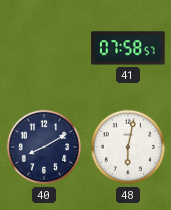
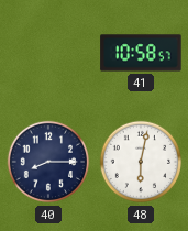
41: 07:58 -> 10:58
40: 8:10 -> 8:15
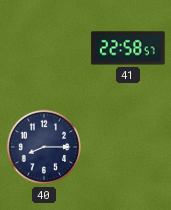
41: 10:58 -> 22:58
48: 6:02 -> none
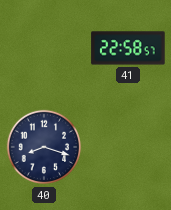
40: 8:15 -> 8:18
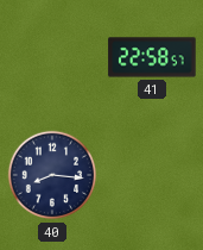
40: 8:18 -> 8:16
